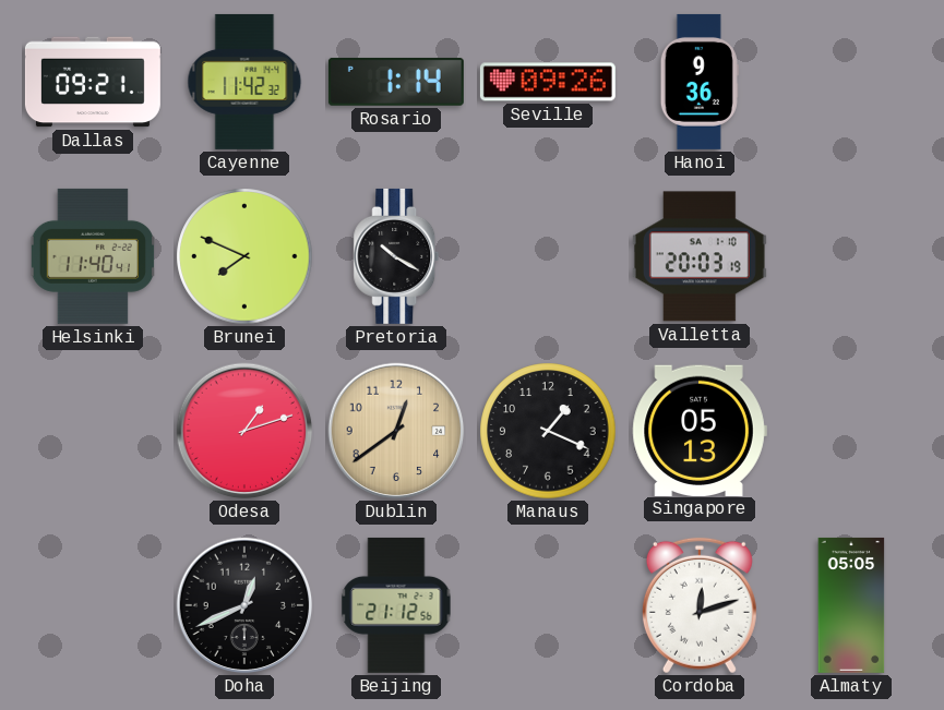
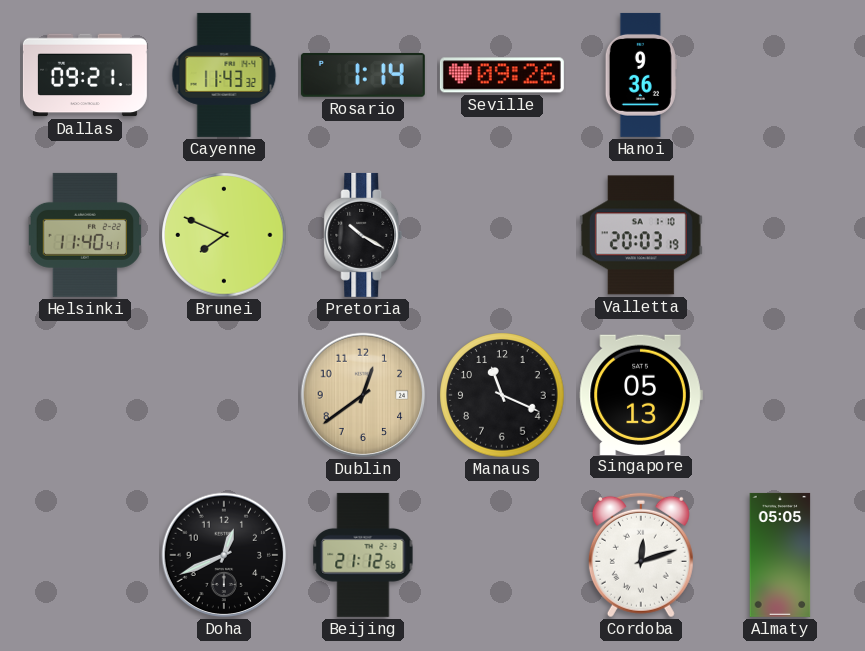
Cayenne: 11:42 -> 11:43
Odesa: 1:12 -> none
Manaus: 1:19 -> 11:19
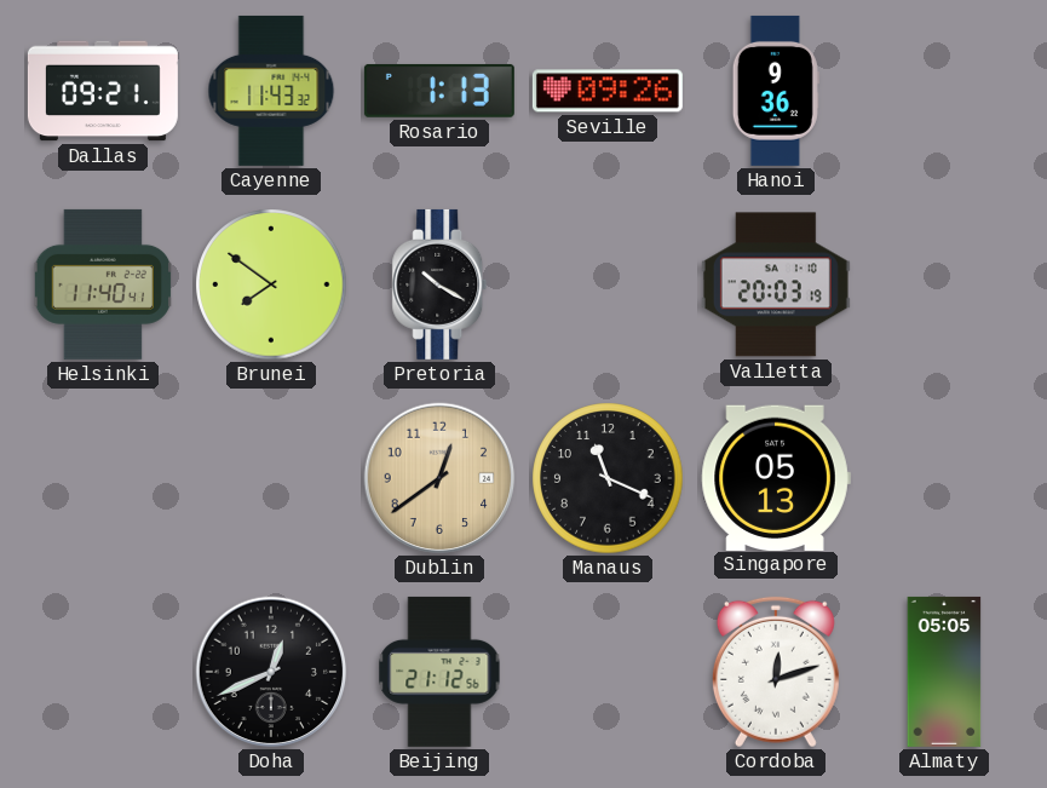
Rosario: 1:14 -> 1:13
Brunei: 7:49 -> 7:51
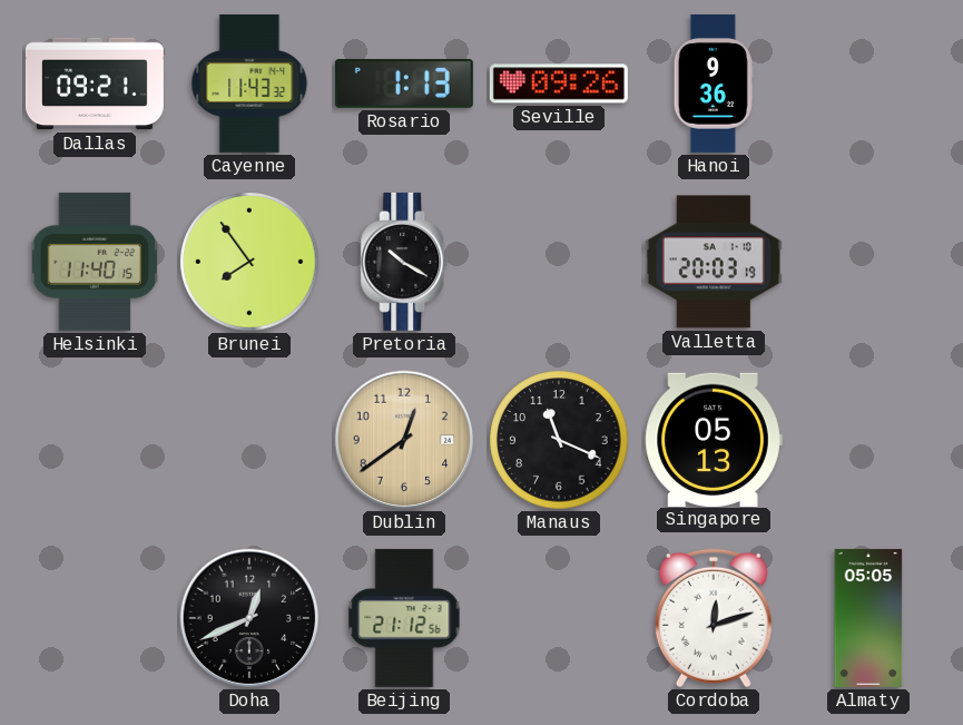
Helsinki: 11:40:41 -> 11:40:15
Brunei: 7:51 -> 7:54
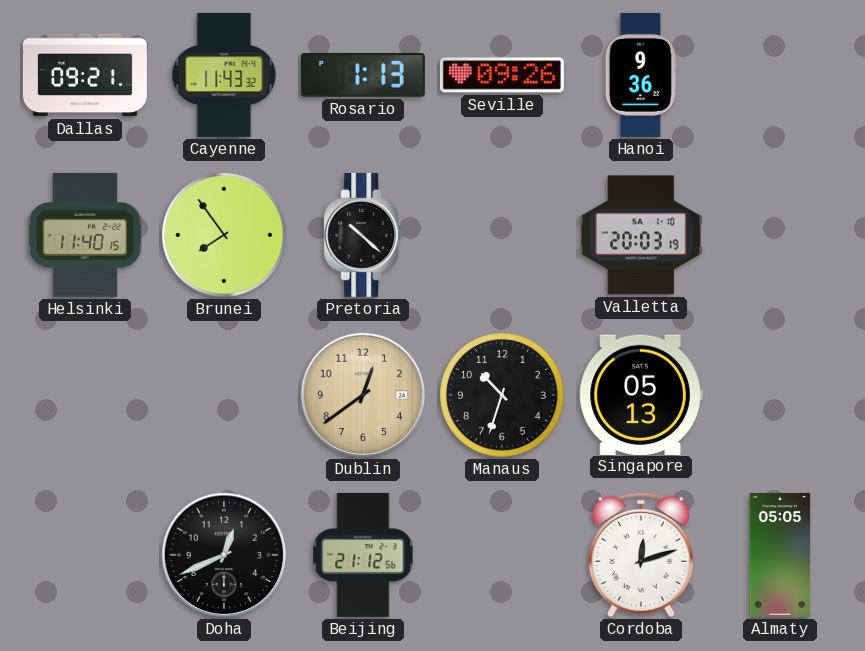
Pretoria: 10:20 -> 10:22
Manaus: 11:19 -> 10:33
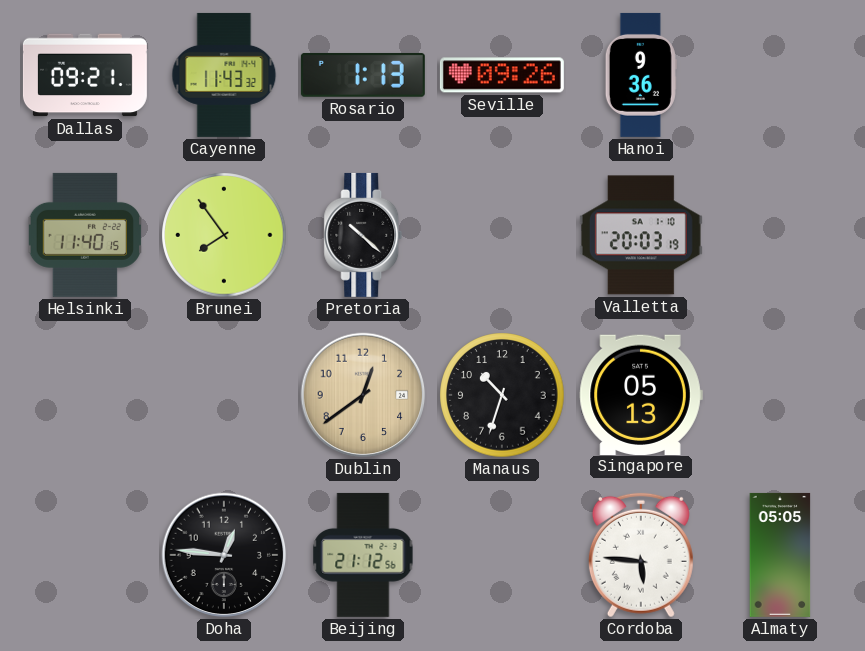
Doha: 12:41 -> 12:46
Cordoba: 12:12 -> 5:46
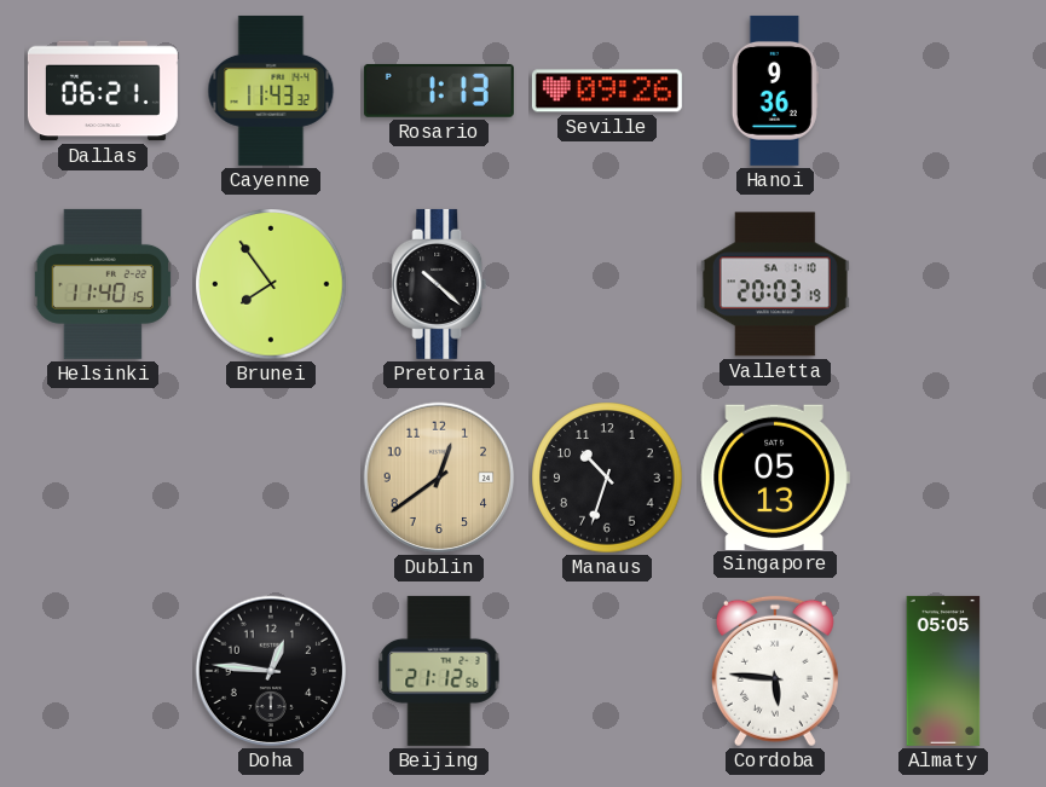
Dallas: 09:21 -> 06:21
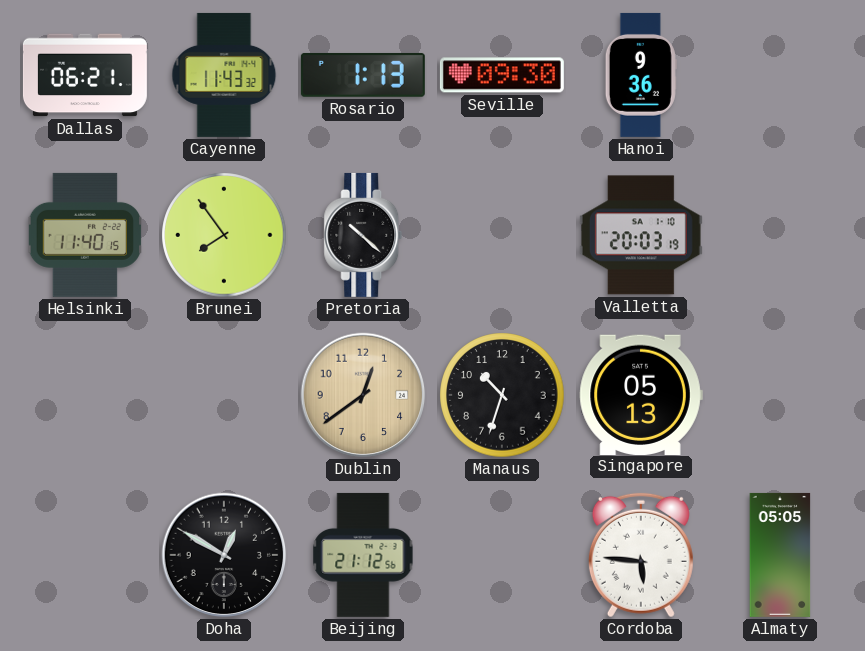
Seville: 09:26 -> 09:30
Doha: 12:46 -> 12:50
